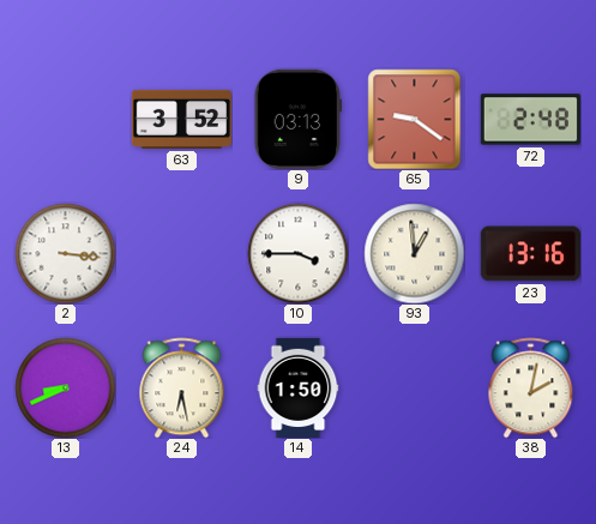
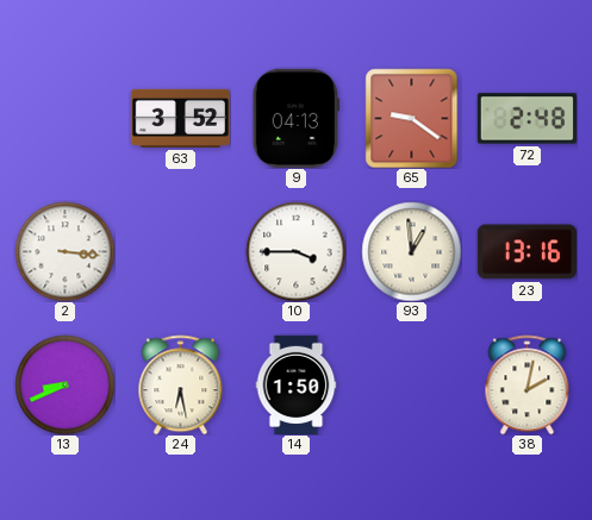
9: 03:13 -> 04:13
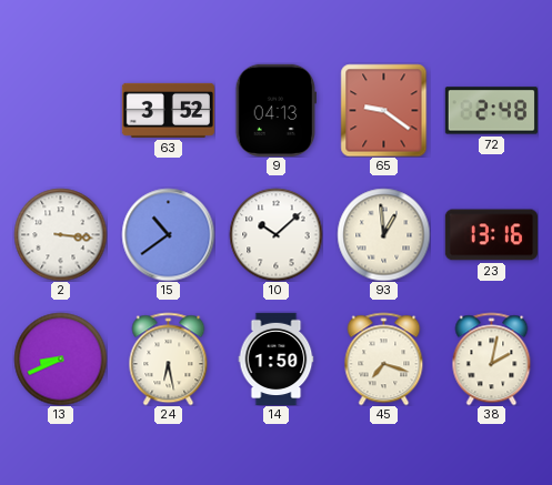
15: none -> 10:39
10: 3:45 -> 10:08
45: none -> 7:18
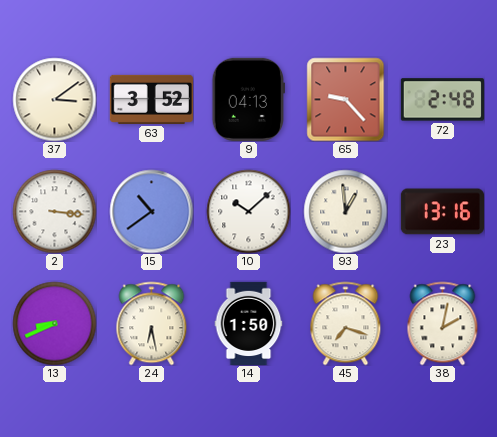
37: none -> 3:09
65: 9:21 -> 9:23
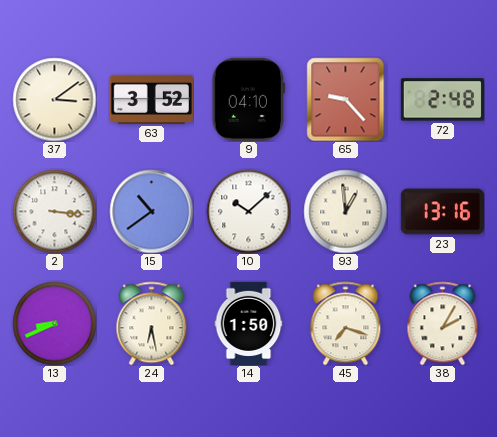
9: 04:13 -> 04:10
38: 2:02 -> 2:05
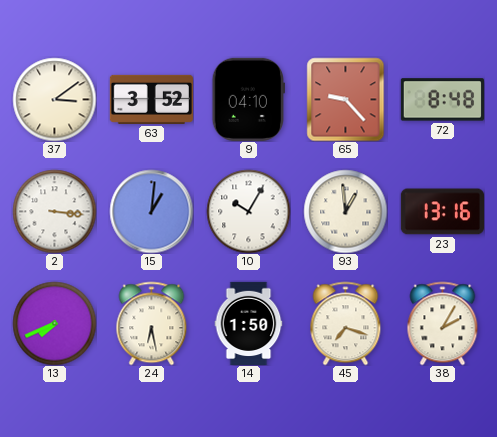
72: 2:48 -> 8:48
15: 10:39 -> 1:01
10: 10:08 -> 10:05
13: 8:41 -> 7:41
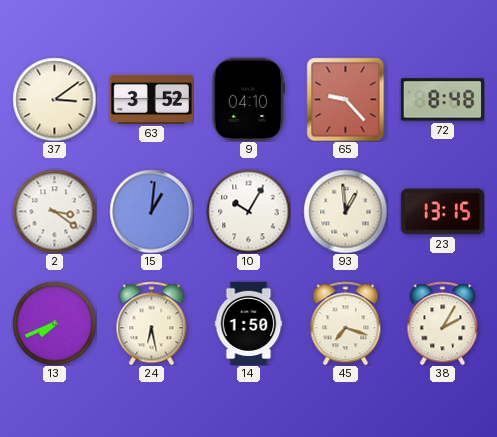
2: 3:16 -> 3:21
23: 13:16 -> 13:15
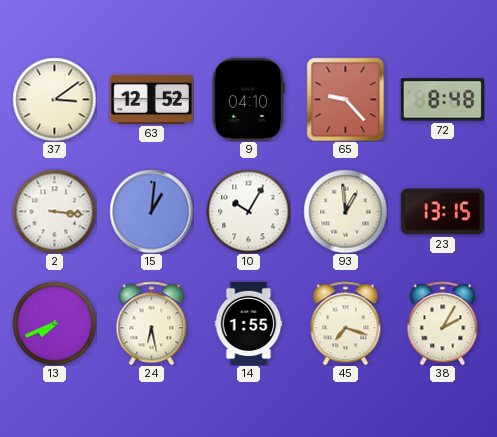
63: 3:52 -> 12:52
2: 3:21 -> 3:16
14: 1:50 -> 1:55
